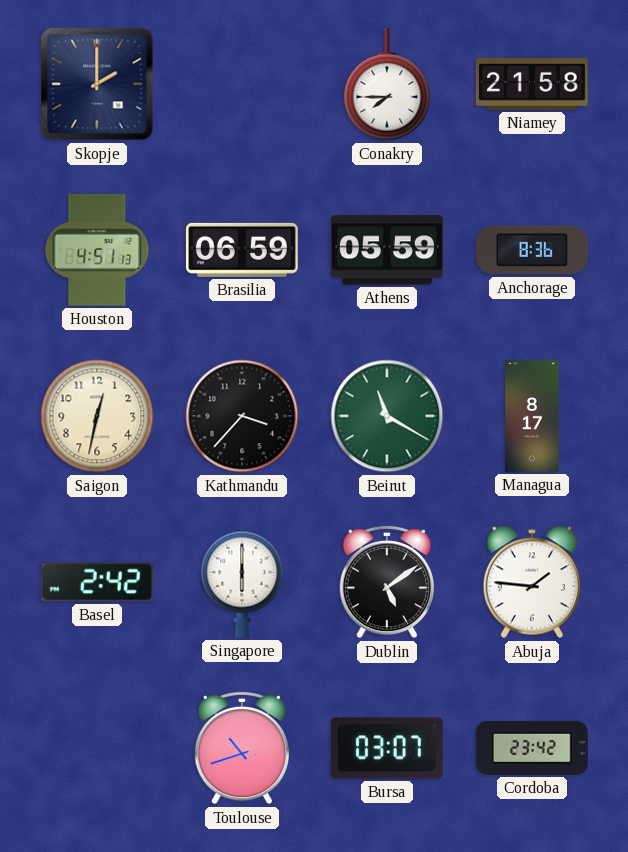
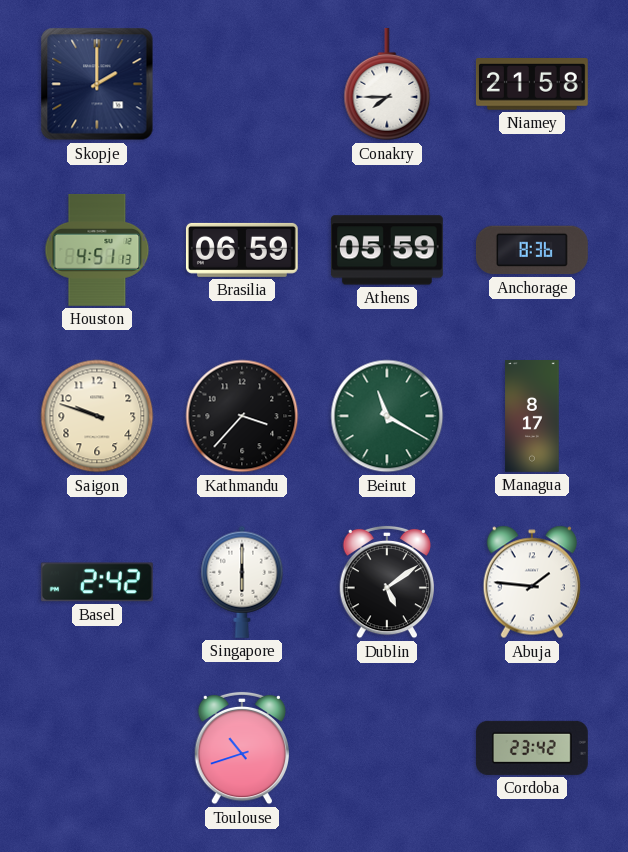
Saigon: 12:32 -> 9:48
Bursa: 03:07 -> none
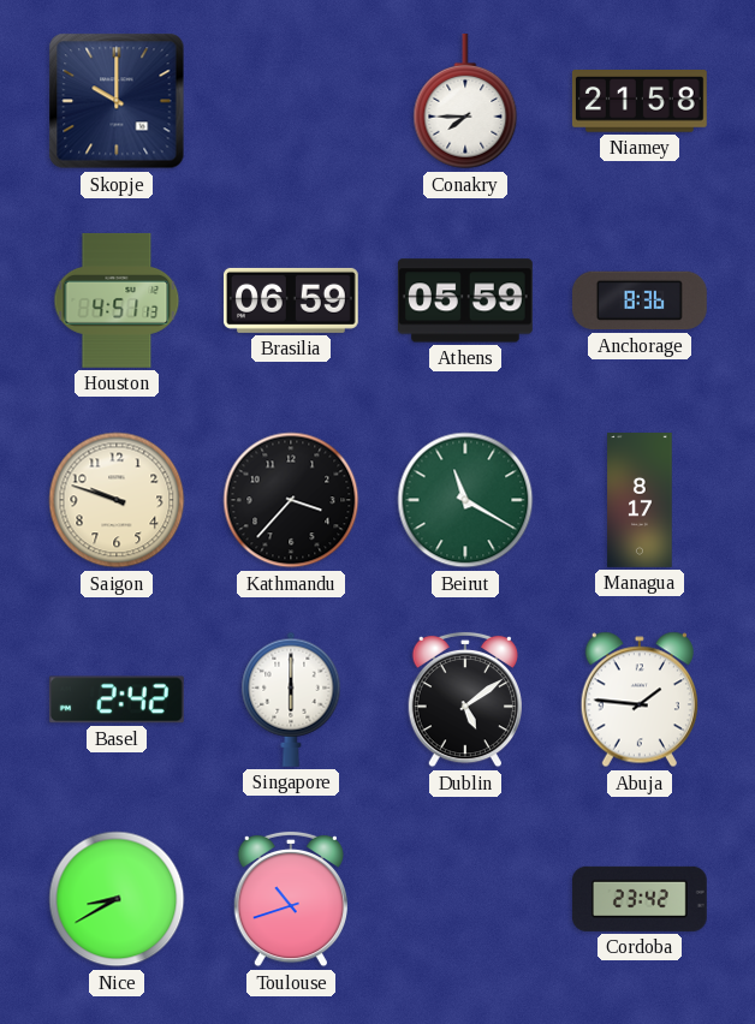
Skopje: 2:00 -> 10:00
Nice: none -> 8:40
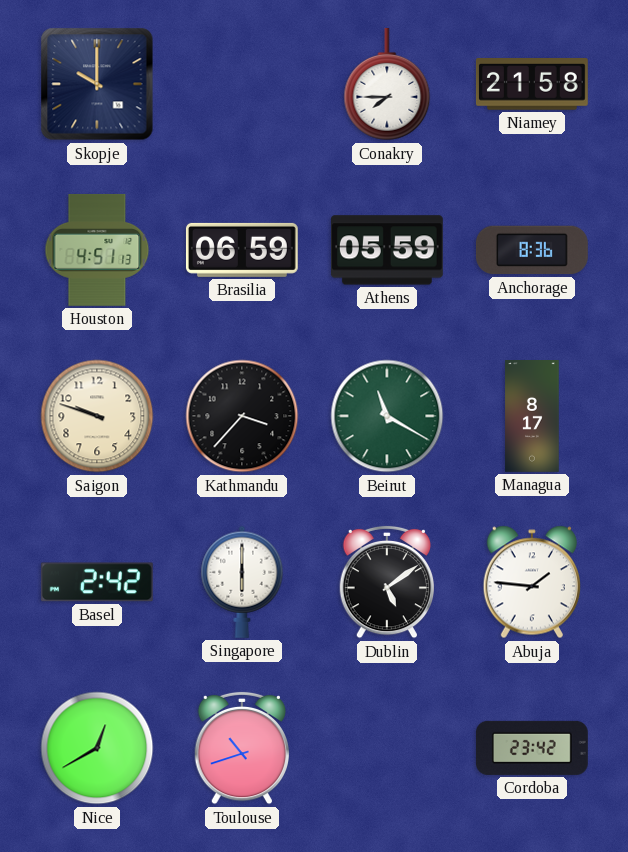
Nice: 8:40 -> 12:40
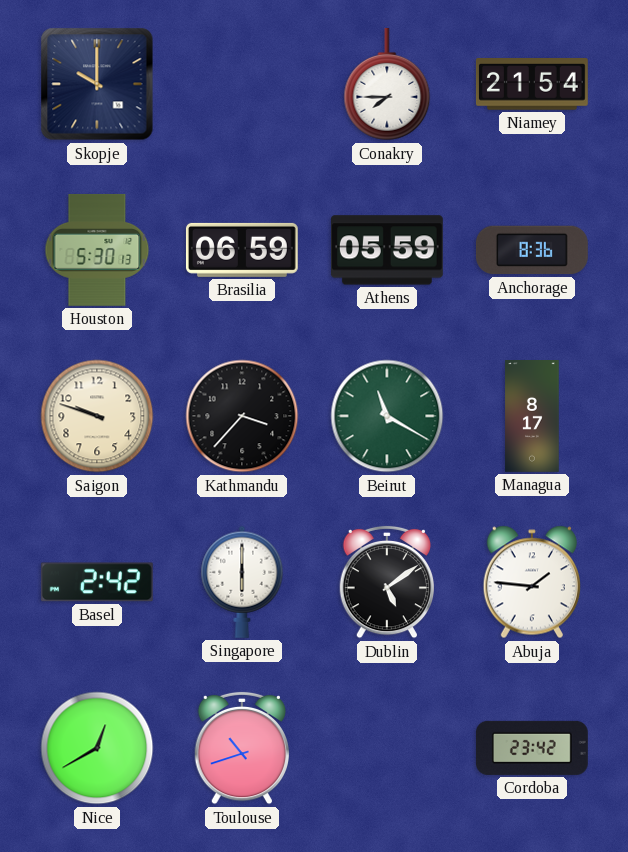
Niamey: 21:58 -> 21:54
Houston: 4:51 -> 5:30
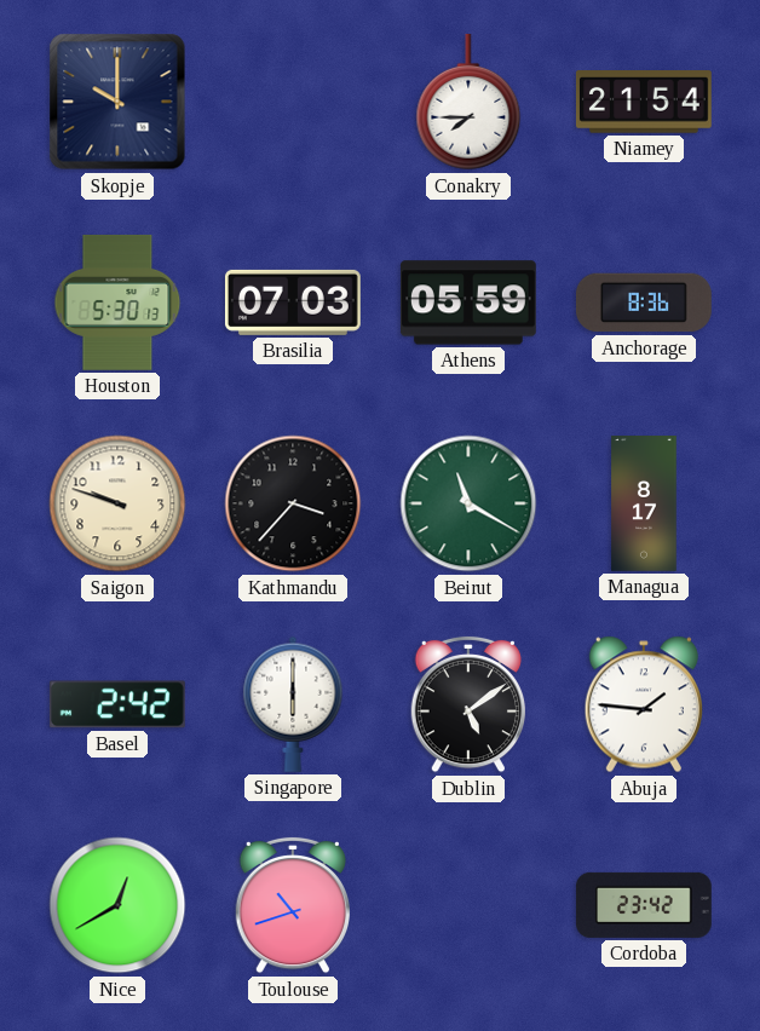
Brasilia: 06:59 -> 07:03
